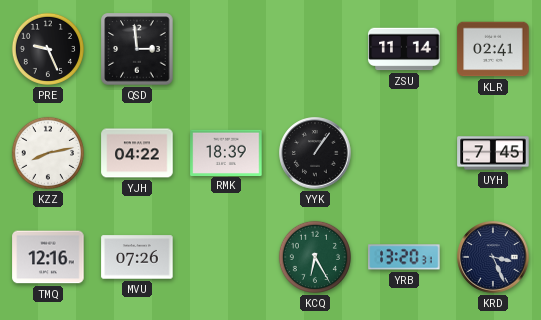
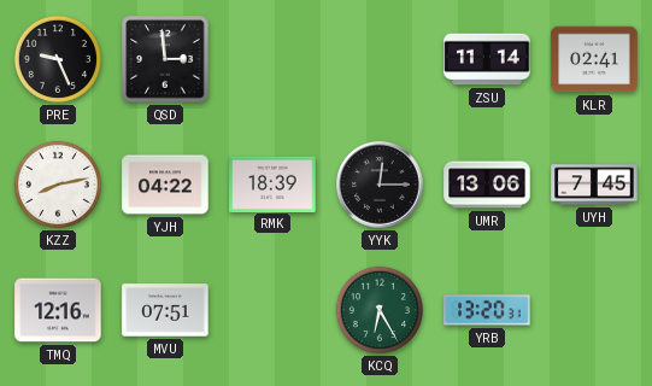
YYK: 1:06 -> 12:15
UMR: none -> 13:06
MVU: 07:26 -> 07:51
KRD: 3:26 -> none
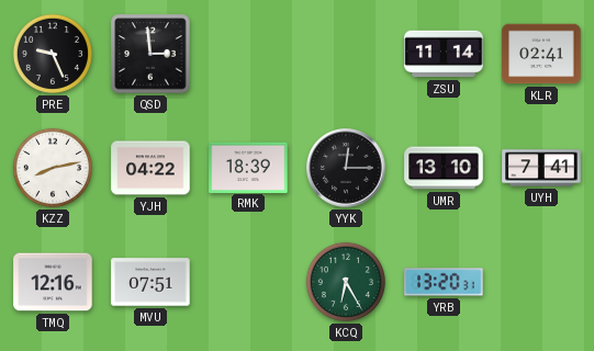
UMR: 13:06 -> 13:10
UYH: 7:45 -> 7:41
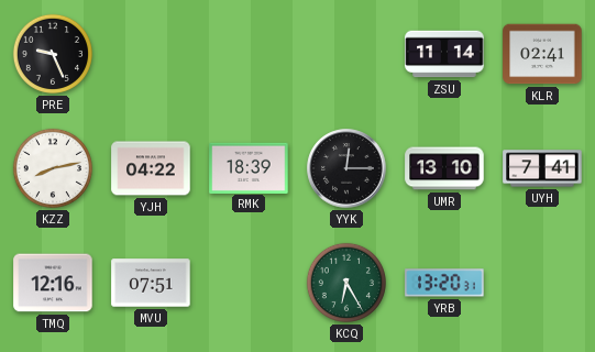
QSD: 2:59 -> none
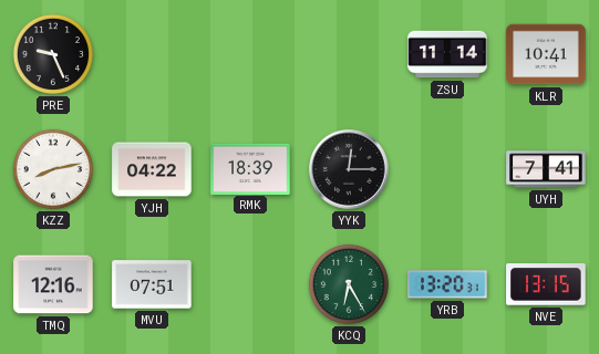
KLR: 02:41 -> 10:41
UMR: 13:10 -> none
NVE: none -> 13:15
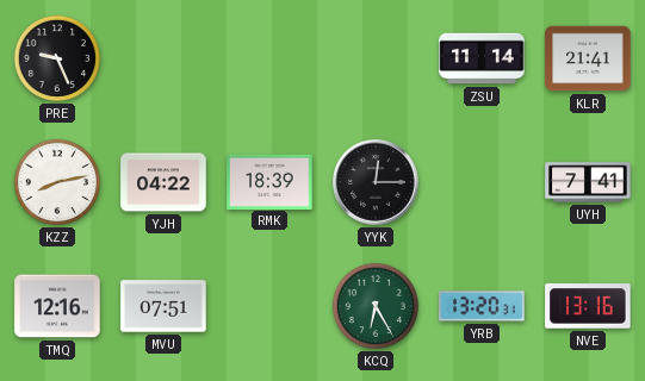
KLR: 10:41 -> 21:41
NVE: 13:15 -> 13:16
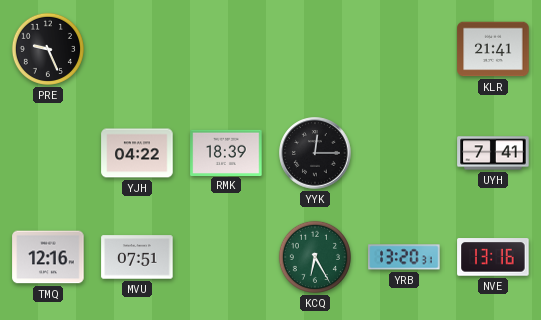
ZSU: 11:14 -> none
KZZ: 8:13 -> none
